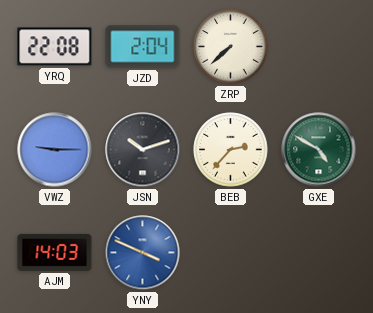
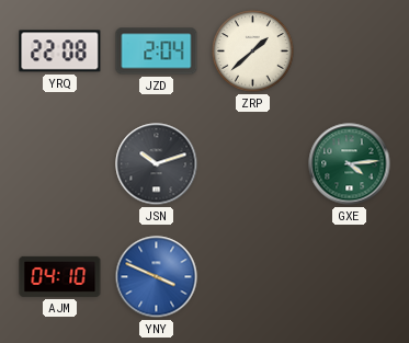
ZRP: 7:38 -> 1:38
VWZ: 9:15 -> none
BEB: 2:37 -> none
GXE: 4:50 -> 4:14
AJM: 14:03 -> 04:10
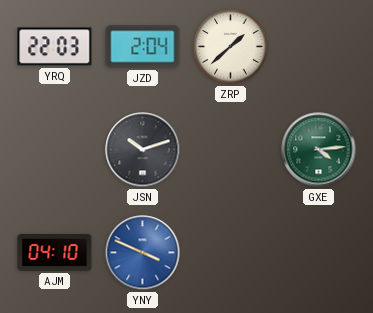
YRQ: 22:08 -> 22:03
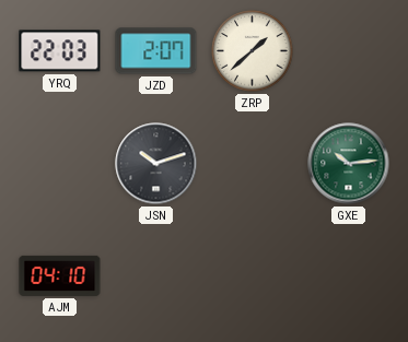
JZD: 2:04 -> 2:07
GXE: 4:14 -> 10:14
YNY: 3:49 -> none
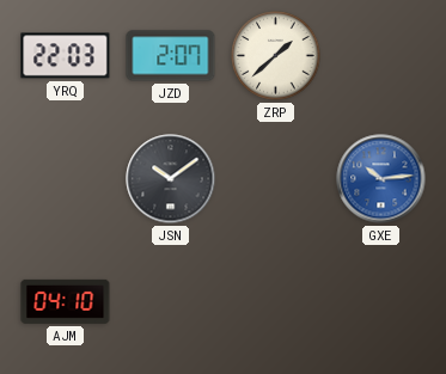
JSN: 10:12 -> 10:09
GXE dial: green -> blue
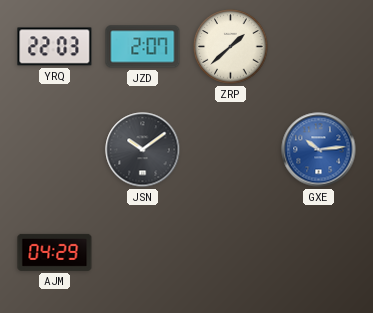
AJM: 04:10 -> 04:29
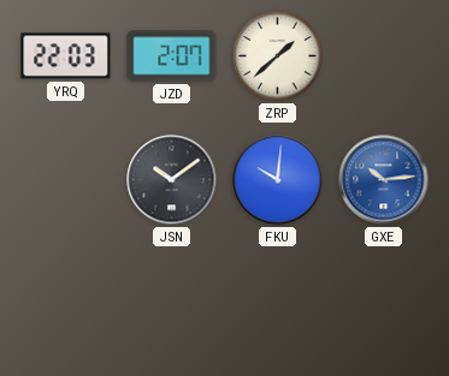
FKU: none -> 10:01
AJM: 04:29 -> none
